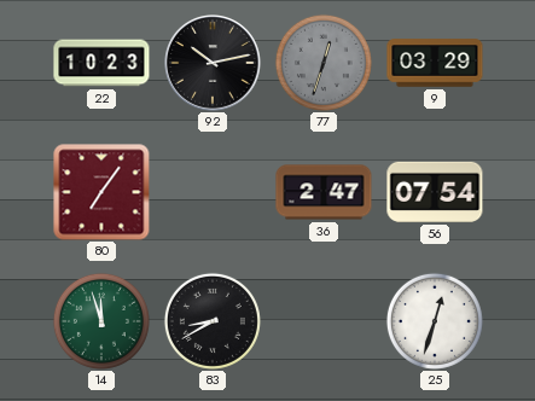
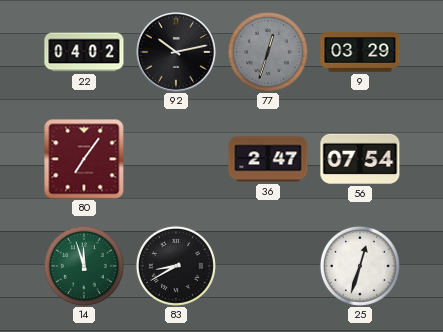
22: 10:23 -> 04:02
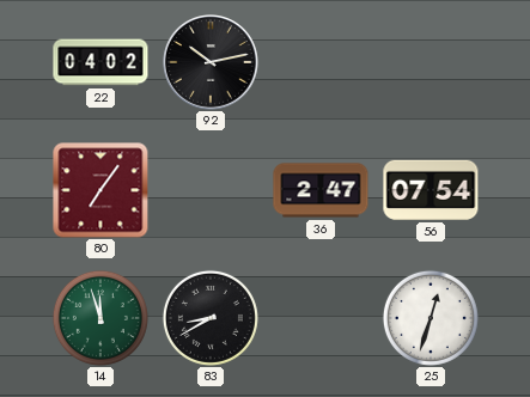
77: 12:33 -> none
9: 03:29 -> none
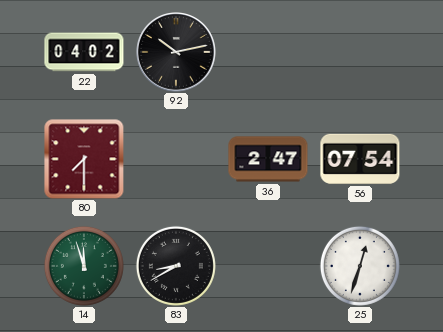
80: 7:06 -> 7:30
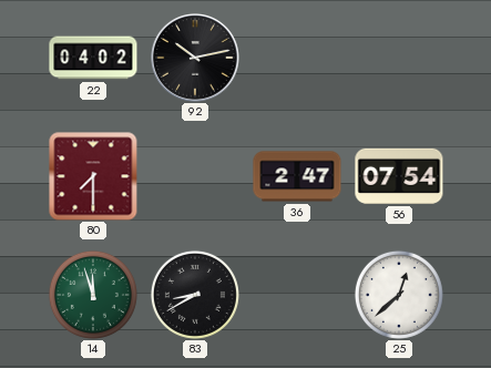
25: 12:33 -> 12:38
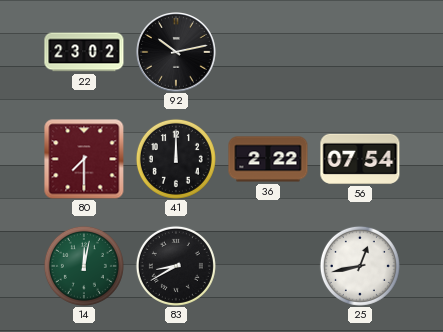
22: 04:02 -> 23:02
41: none -> 12:00
36: 2:47 -> 2:22
14: 11:57 -> 12:02
25: 12:38 -> 12:43
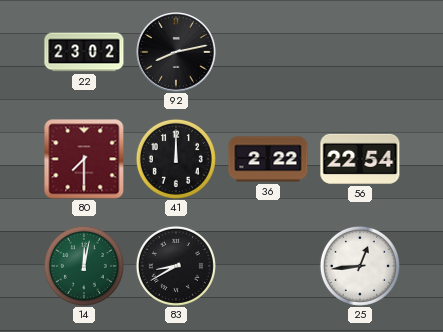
92: 10:13 -> 8:13
56: 07:54 -> 22:54
25: 12:43 -> 12:44
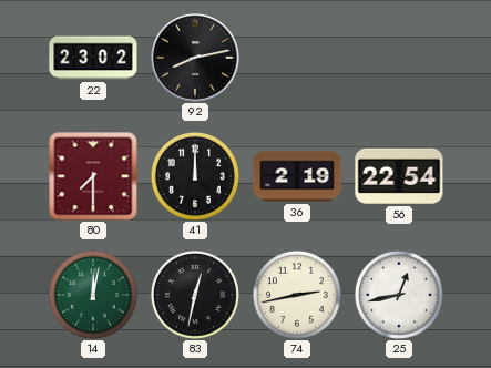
36: 2:22 -> 2:19
83: 8:40 -> 12:32
74: none -> 2:43
25: 12:44 -> 12:43
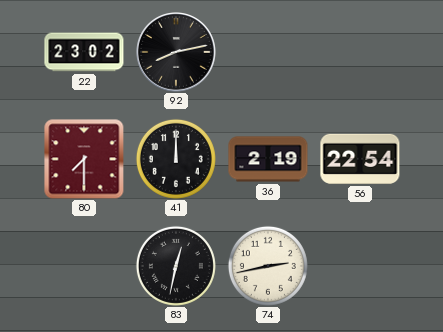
14: 12:02 -> none
25: 12:43 -> none
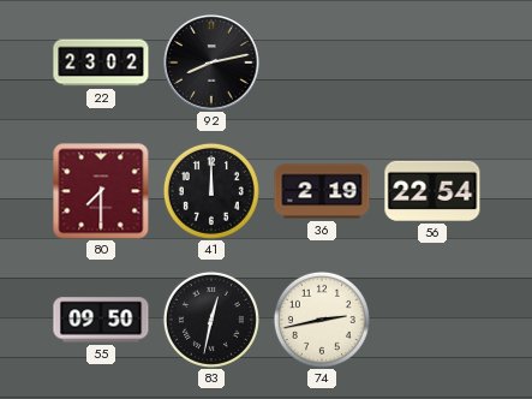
55: none -> 09:50
